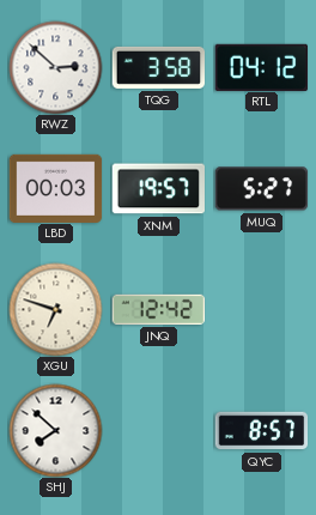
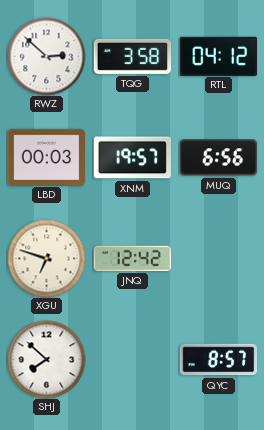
MUQ: 5:27 -> 6:56
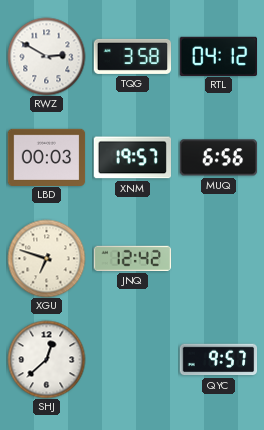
RWZ: 2:52 -> 2:50
SHJ: 7:52 -> 12:38
QYC: 8:57 -> 9:57
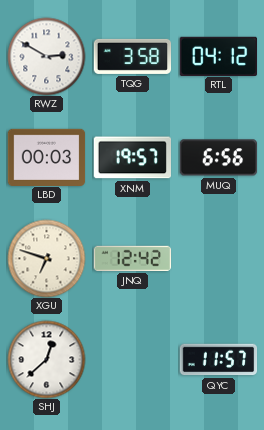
QYC: 9:57 -> 11:57
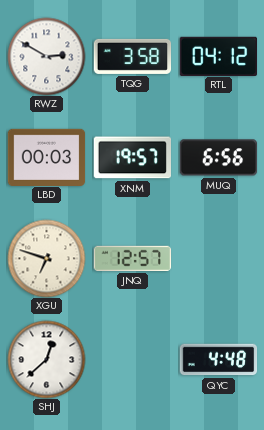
JNQ: 12:42 -> 12:57
QYC: 11:57 -> 4:48
